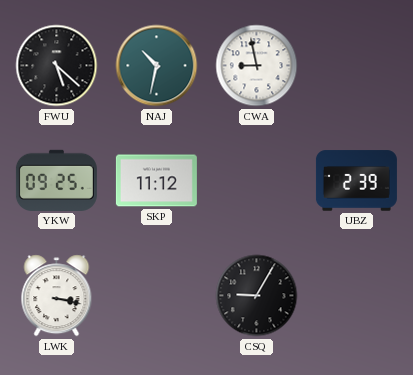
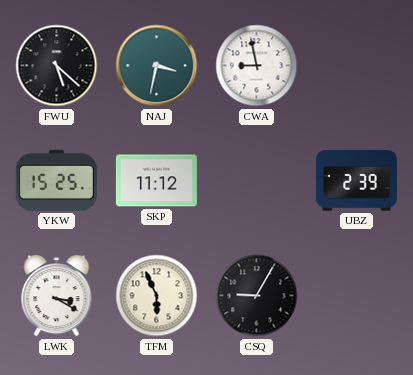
NAJ: 10:32 -> 3:32
YKW: 09:25 -> 15:25
LWK: 3:17 -> 3:20
TFM: none -> 5:56
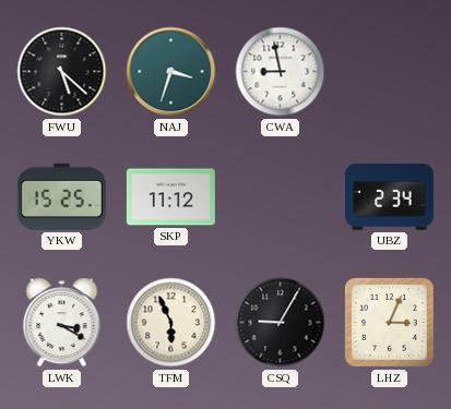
NAJ: 3:32 -> 3:33
UBZ: 2:39 -> 2:34
LHZ: none -> 3:04
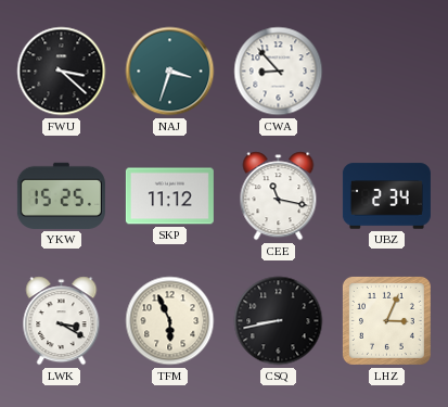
FWU: 5:22 -> 3:22
CWA: 8:58 -> 8:53
CEE: none -> 11:17
CSQ: 9:05 -> 8:43
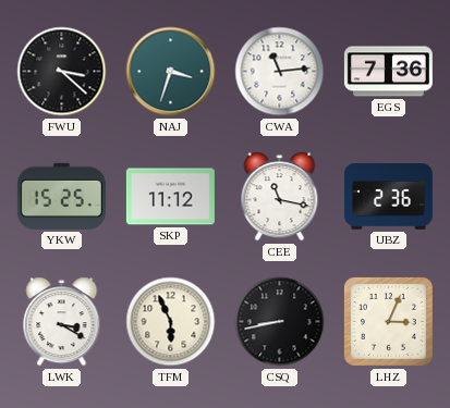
CWA: 8:53 -> 11:14
EGS: none -> 7:36
UBZ: 2:34 -> 2:36
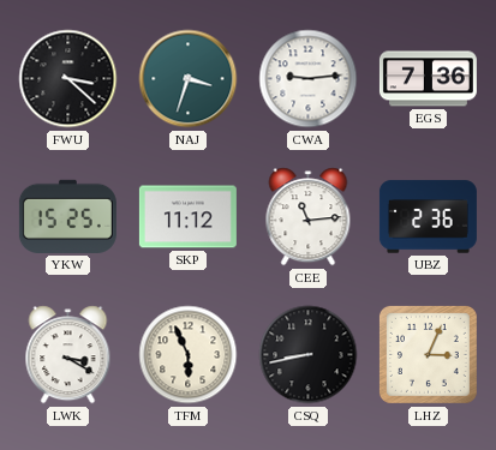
CWA: 11:14 -> 9:14
CEE: 11:17 -> 11:14
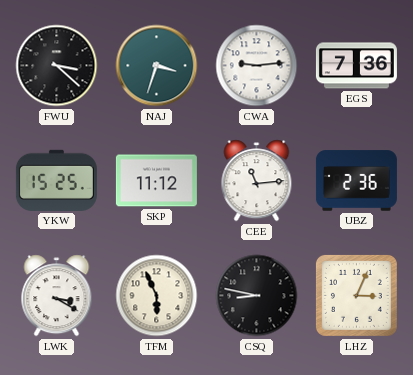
CSQ: 8:43 -> 8:47
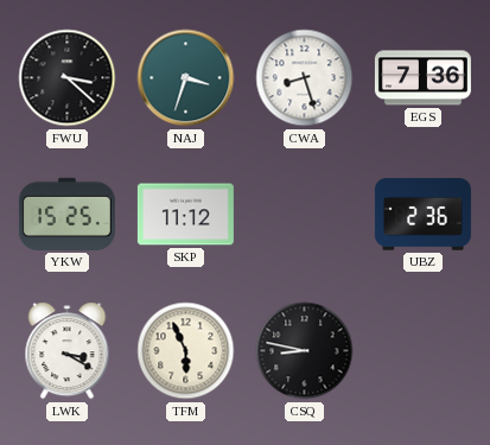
CWA: 9:14 -> 8:27
CEE: 11:14 -> none
LHZ: 3:04 -> none
